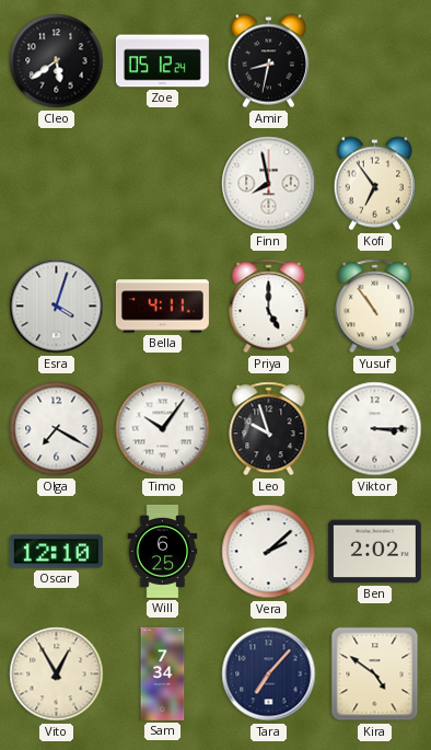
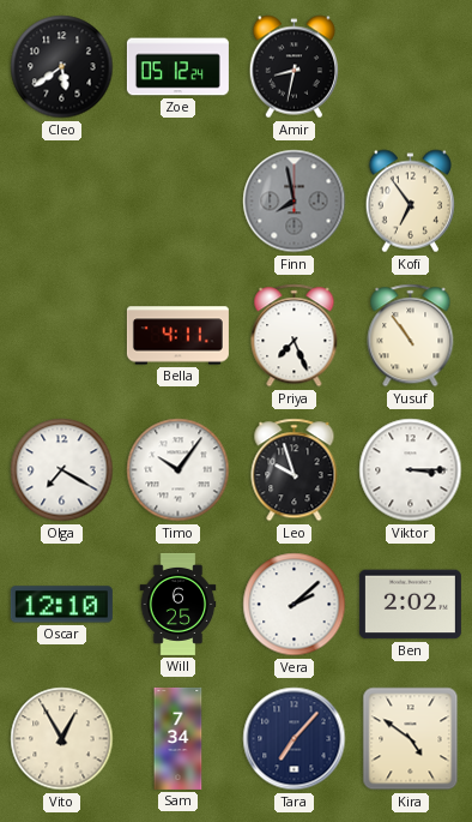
Finn dial: white -> grey
Esra: 4:03 -> none
Priya: 5:00 -> 7:26
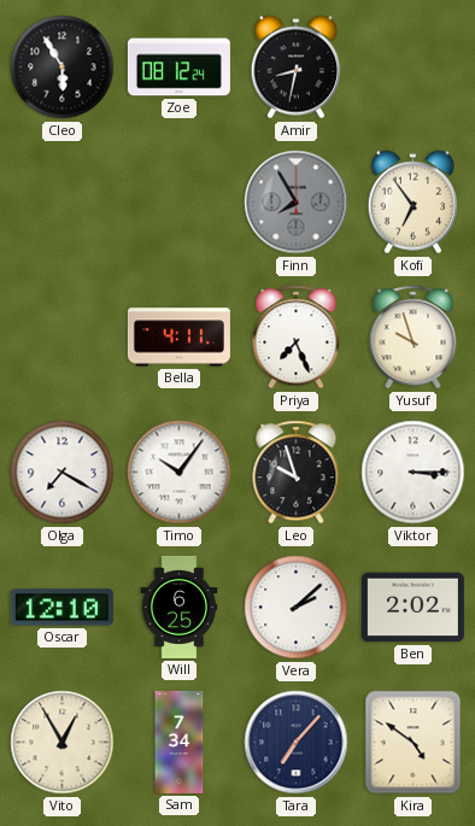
Cleo: 5:39 -> 5:55
Zoe: 05:12 -> 08:12
Finn: 7:58 -> 7:55
Yusuf: 10:54 -> 9:57
